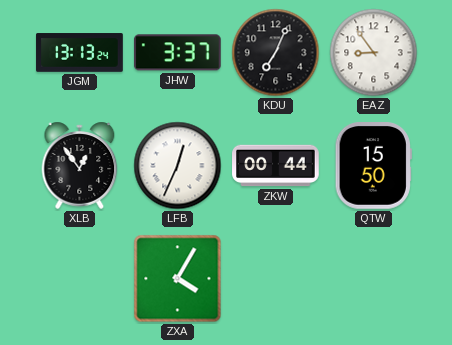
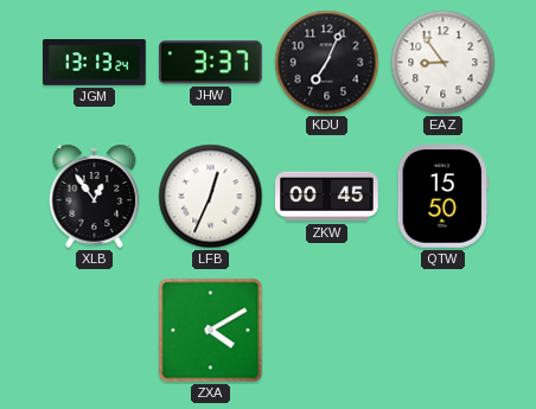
ZKW: 00:44 -> 00:45
ZXA: 4:05 -> 4:10
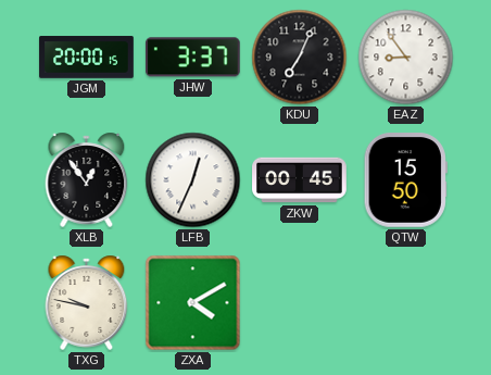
JGM: 13:13 -> 20:00
TXG: none -> 9:47
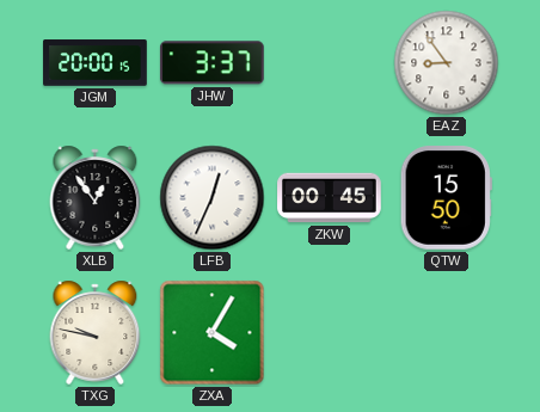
KDU: 7:04 -> none
ZXA: 4:10 -> 4:05
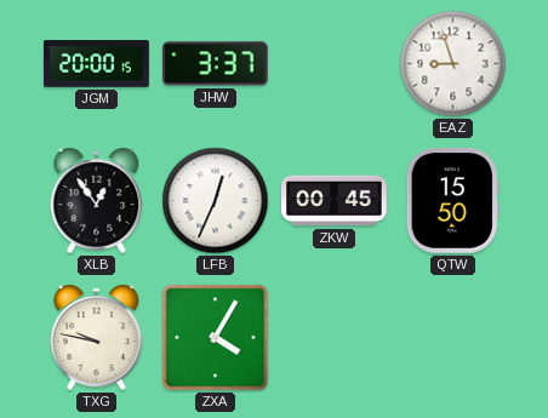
EAZ: 8:54 -> 8:57
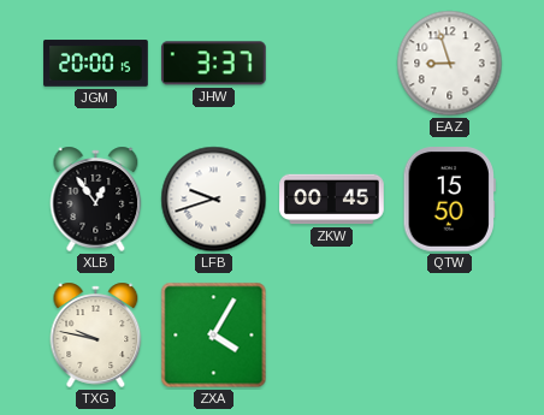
LFB: 12:34 -> 9:42
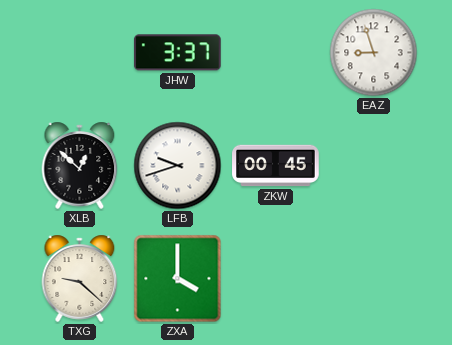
JGM: 20:00 -> none
XLB: 12:54 -> 12:52
QTW: 15:50 -> none
TXG: 9:47 -> 9:22
ZXA: 4:05 -> 4:00
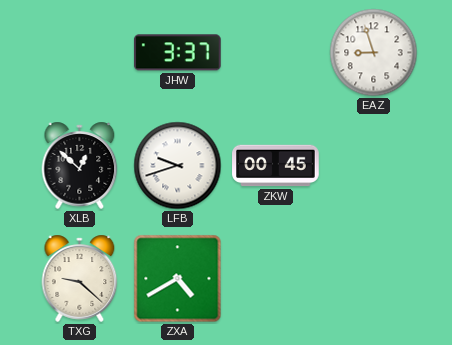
ZXA: 4:00 -> 4:40
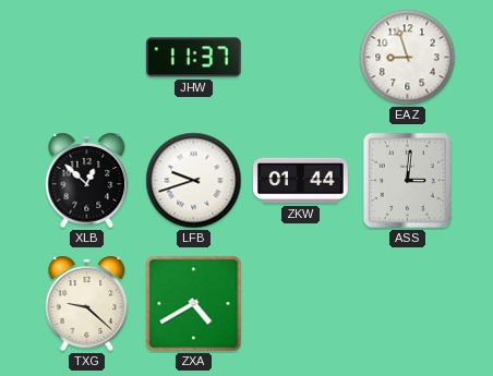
JHW: 3:37 -> 11:37
ZKW: 00:45 -> 01:44
ASS: none -> 3:01
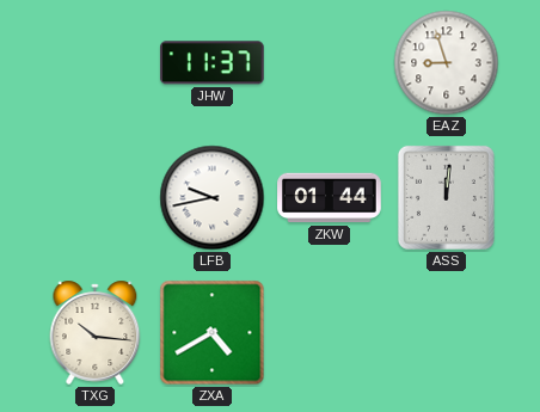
XLB: 12:52 -> none
LFB: 9:42 -> 9:43
ASS: 3:01 -> 12:01
TXG: 9:22 -> 10:16
